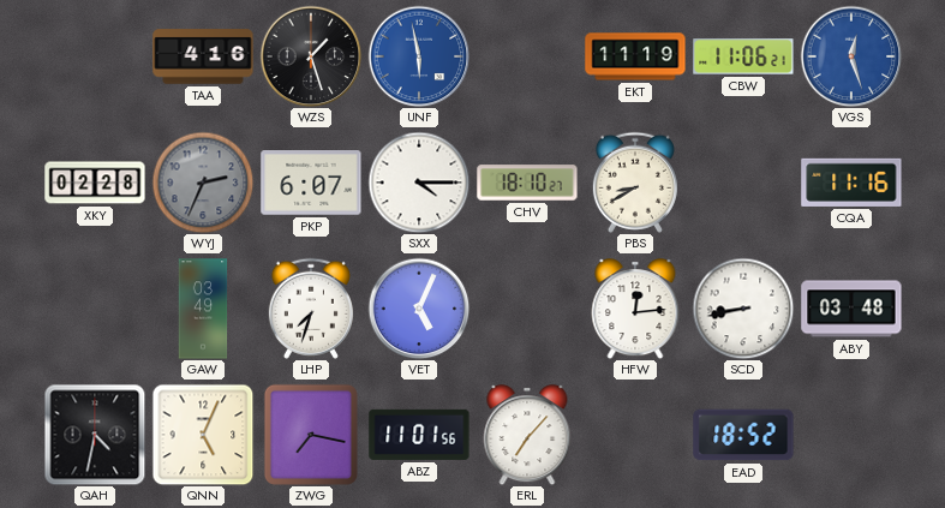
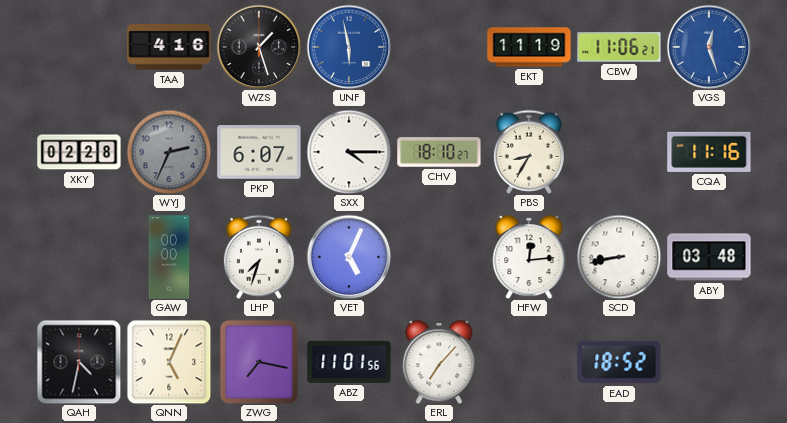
PBS: 8:40 -> 8:35
GAW: 03:49 -> 00:00
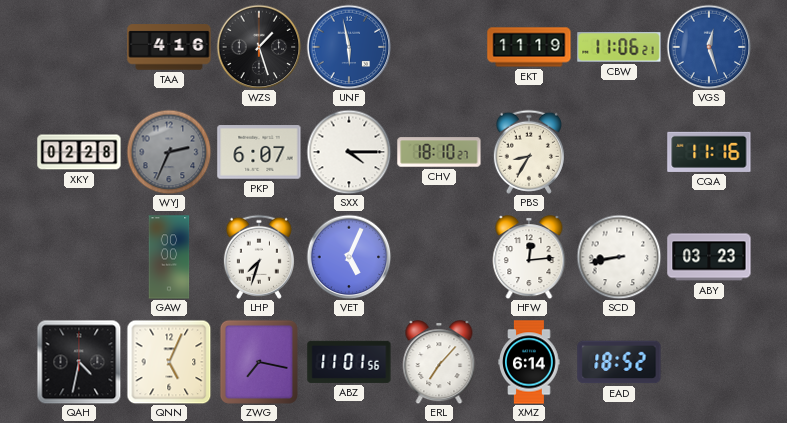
ABY: 03:48 -> 03:23
XMZ: none -> 6:14
